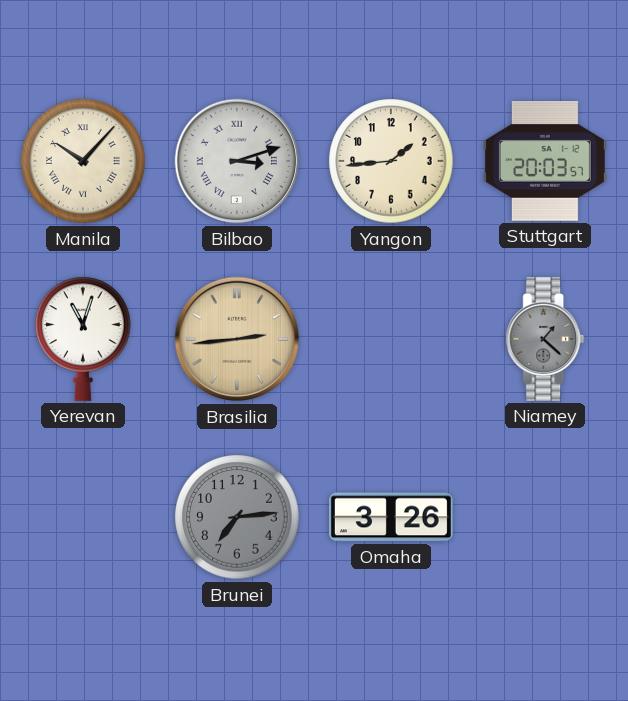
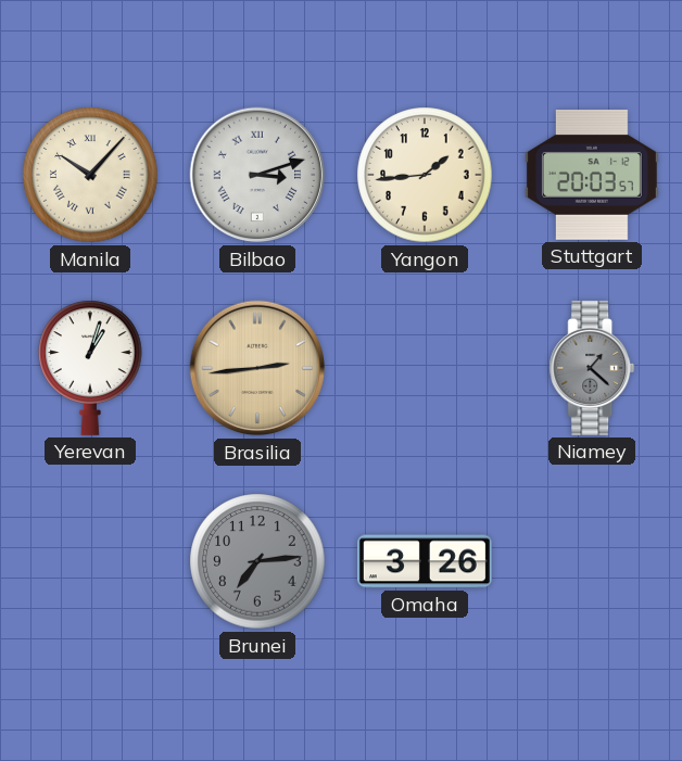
Yerevan: 11:03 -> 1:03
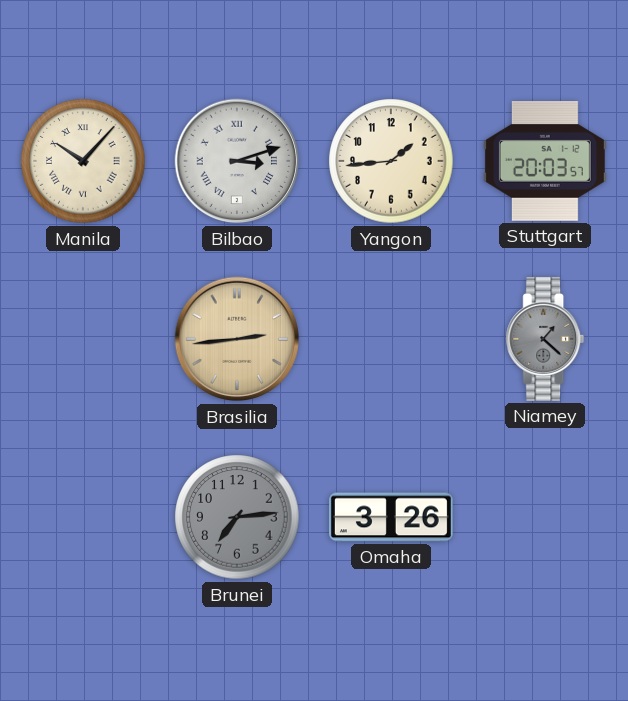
Yerevan: 1:03 -> none
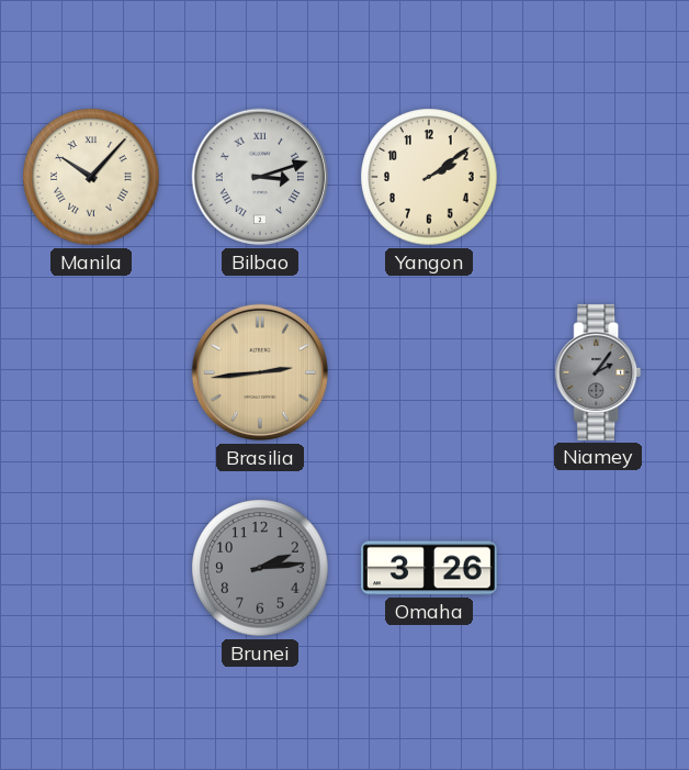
Yangon: 1:44 -> 2:09
Stuttgart: 20:03 -> none
Niamey: 1:22 -> 2:06
Brunei: 7:14 -> 2:14
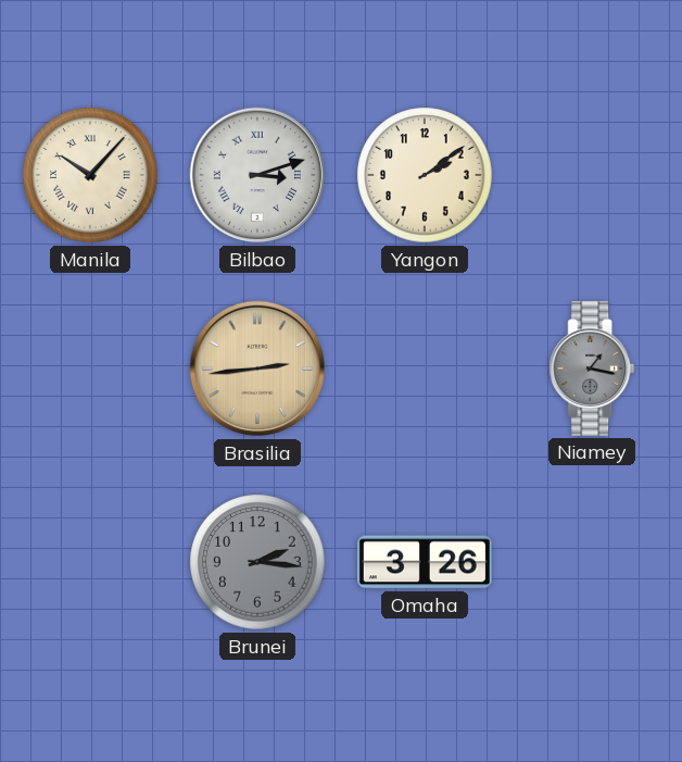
Niamey: 2:06 -> 1:17
Brunei: 2:14 -> 2:16
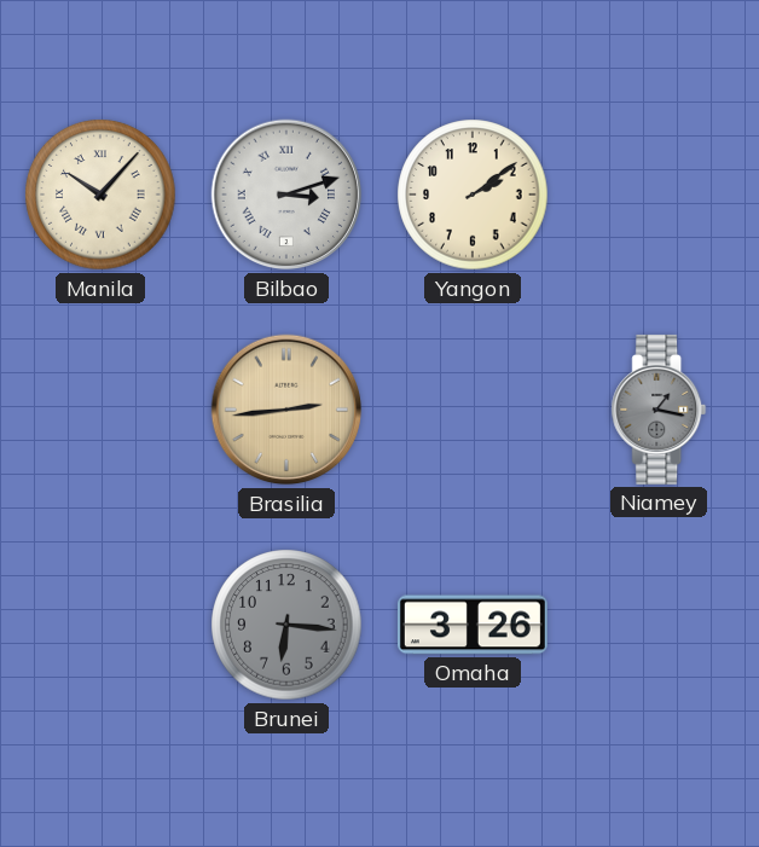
Brunei: 2:16 -> 6:16
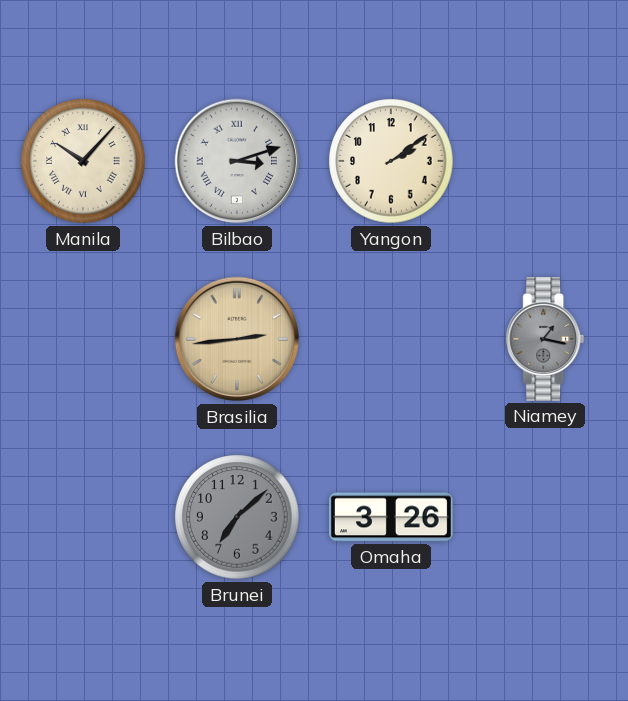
Brunei: 6:16 -> 7:08
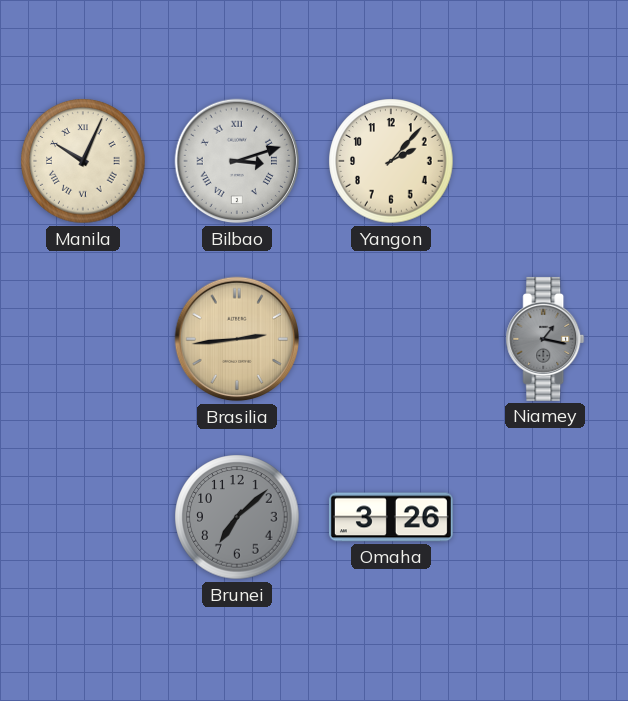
Manila: 10:07 -> 10:04
Yangon: 2:09 -> 2:07
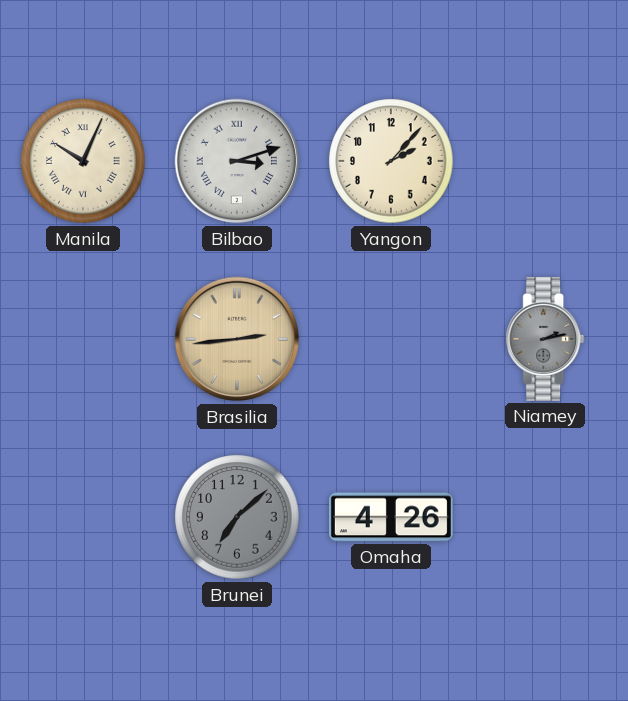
Niamey: 1:17 -> 2:13
Omaha: 3:26 -> 4:26
